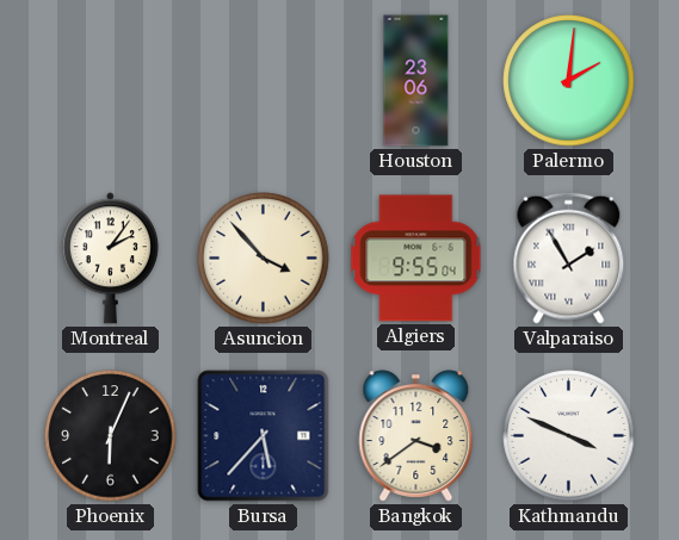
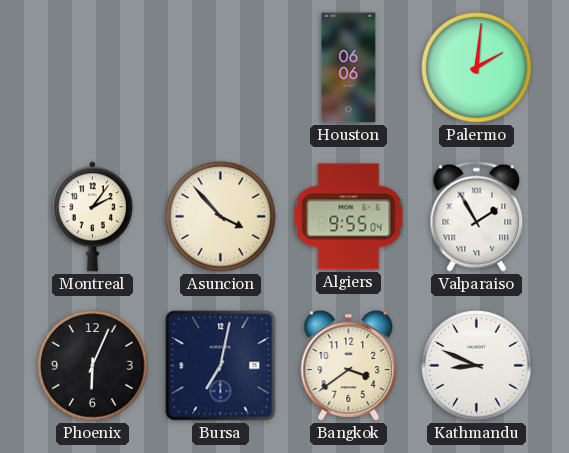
Houston: 23:06 -> 06:06
Bursa: 5:37 -> 7:02
Kathmandu: 3:49 -> 8:49
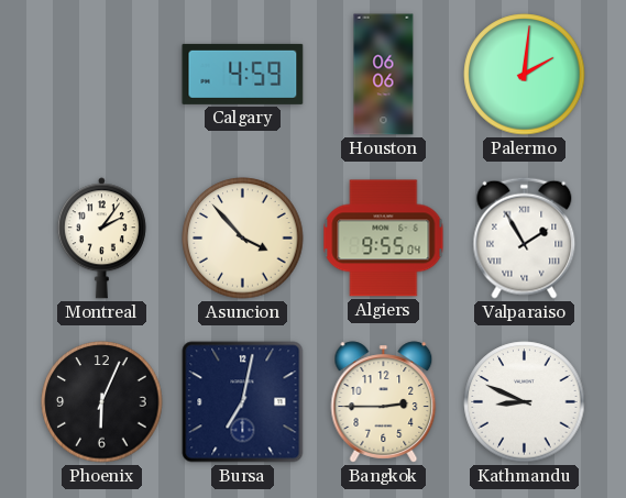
Calgary: none -> 4:59
Bangkok: 3:39 -> 2:45
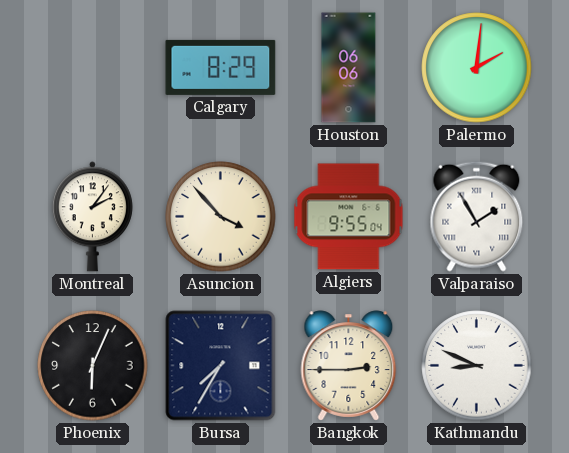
Calgary: 4:59 -> 8:29
Bursa: 7:02 -> 7:35
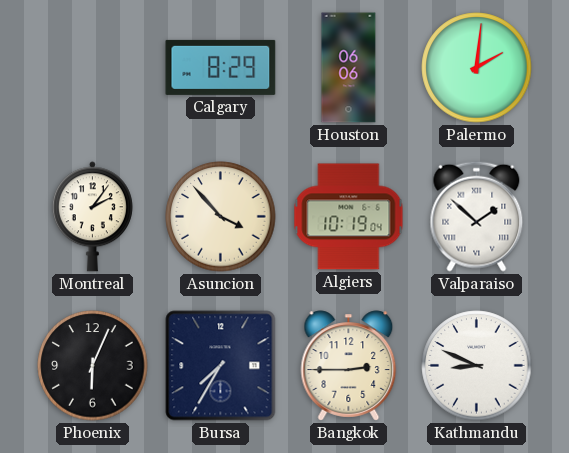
Algiers: 9:55 -> 10:19
Valparaiso: 1:55 -> 1:52
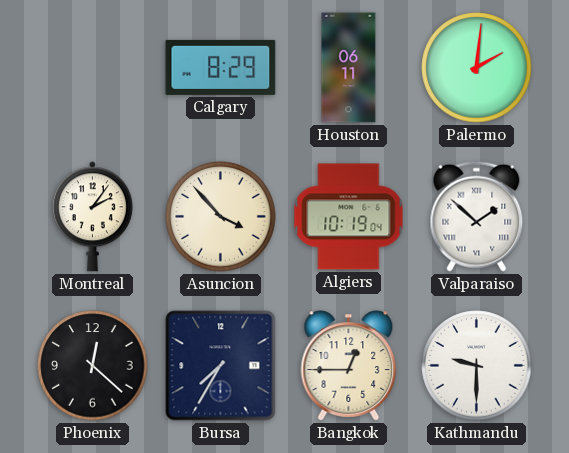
Houston: 06:06 -> 06:11
Phoenix: 6:04 -> 12:22
Bangkok: 2:45 -> 12:45
Kathmandu: 8:49 -> 9:30
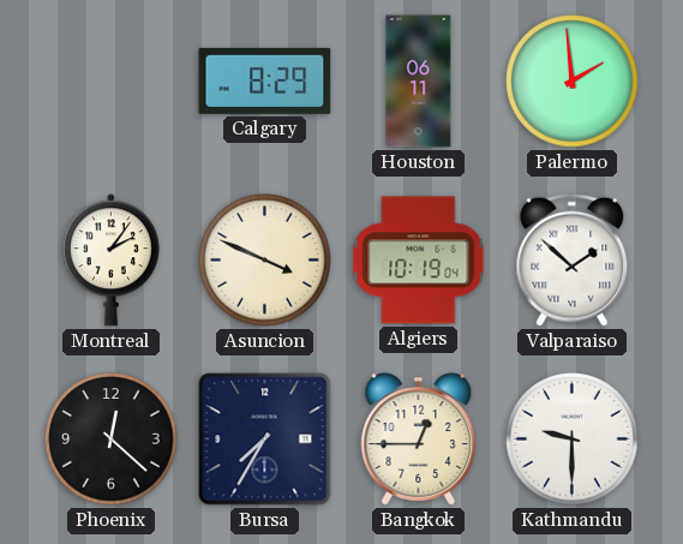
Palermo: 2:01 -> 1:59
Asuncion: 3:53 -> 3:49
